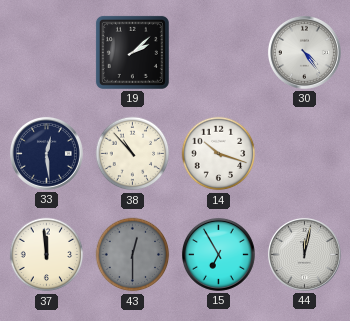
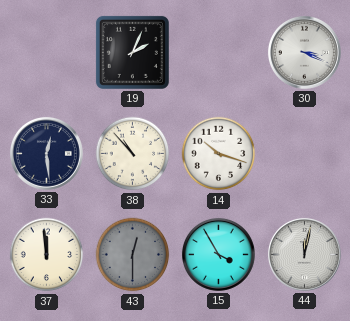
19: 2:08 -> 2:04
30: 4:24 -> 3:19
15: 6:55 -> 3:55
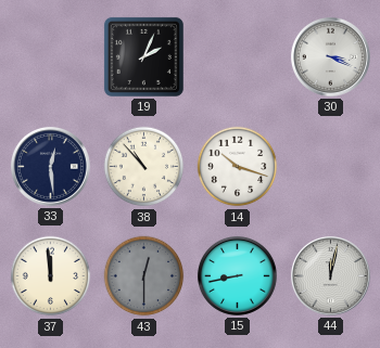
15: 3:55 -> 8:43
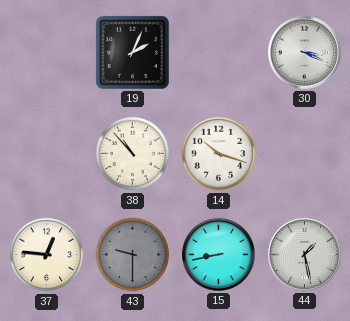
33: 12:29 -> none
37: 11:59 -> 12:46
43: 12:30 -> 9:30
44: 12:02 -> 1:28
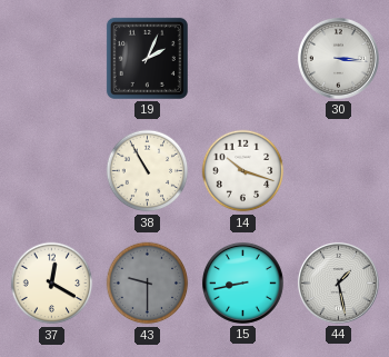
30: 3:19 -> 3:16
38: 10:53 -> 10:55
37: 12:46 -> 12:20
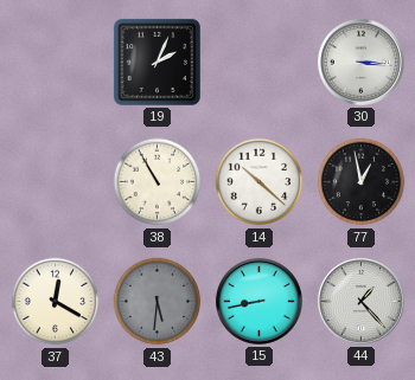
14: 10:18 -> 10:22
77: none -> 12:58
43: 9:30 -> 5:31
44: 1:28 -> 1:23
